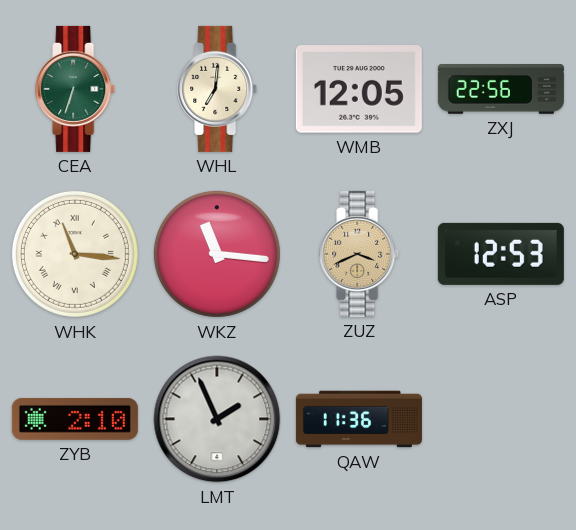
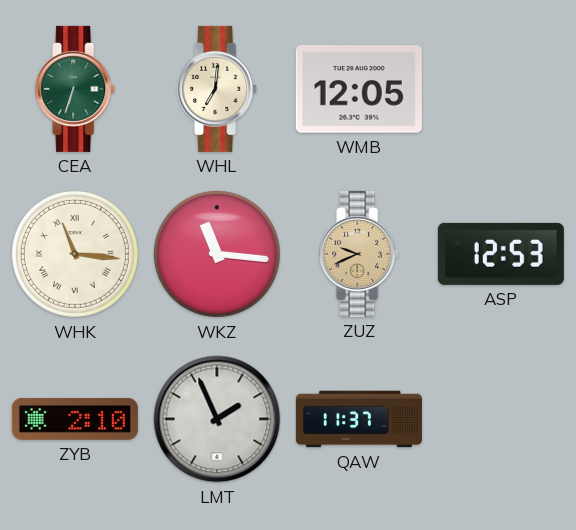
ZXJ: 22:56 -> none
ZUZ: 3:41 -> 9:41
QAW: 11:36 -> 11:37
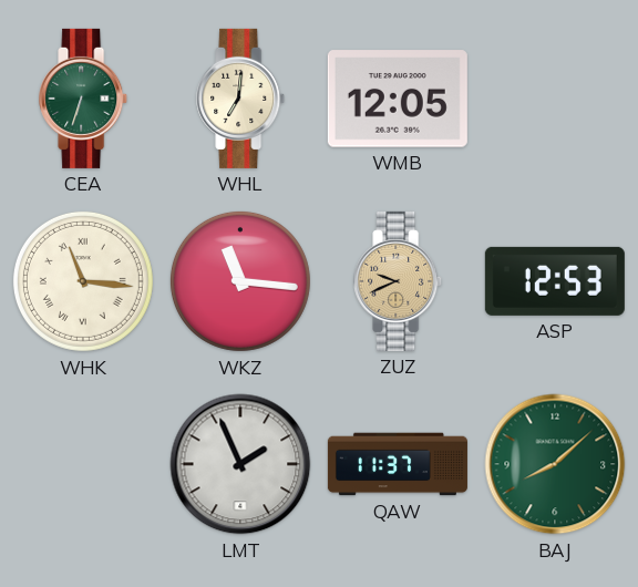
ZYB: 2:10 -> none
BAJ: none -> 8:08
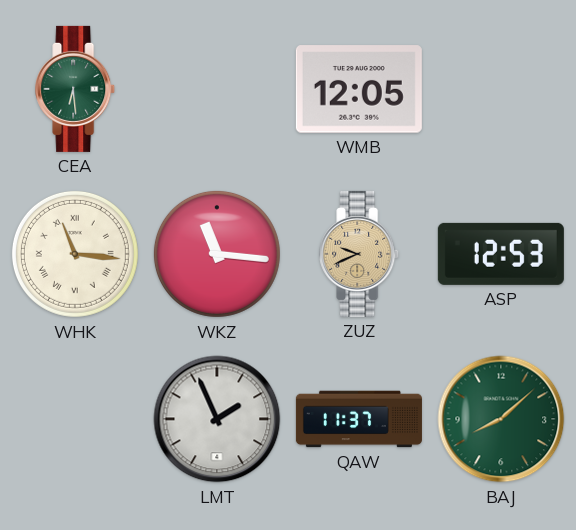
CEA: 6:33 -> 6:29
WHL: 7:01 -> none
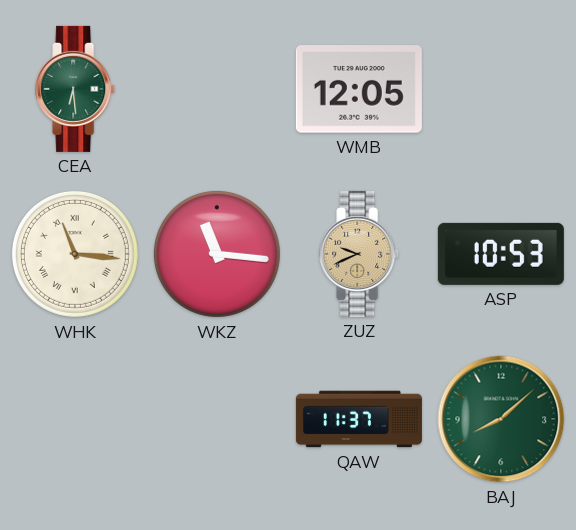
ASP: 12:53 -> 10:53
LMT: 1:56 -> none
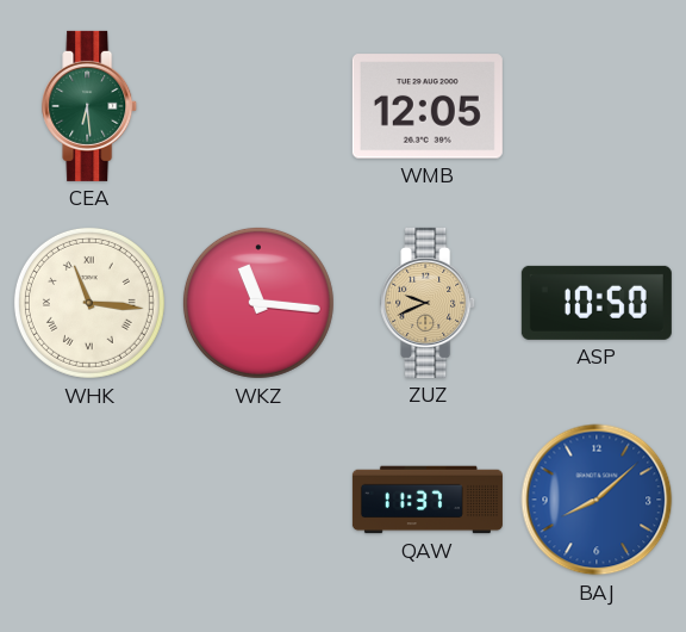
ASP: 10:53 -> 10:50
BAJ dial: green -> blue
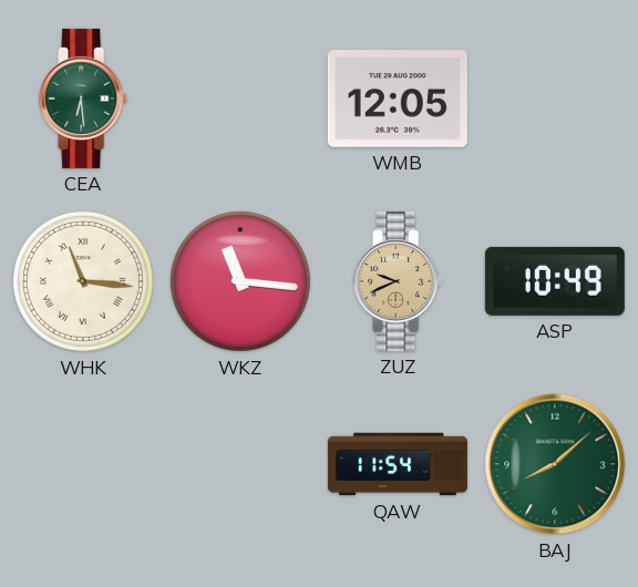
ASP: 10:50 -> 10:49
QAW: 11:37 -> 11:54
BAJ dial: blue -> green
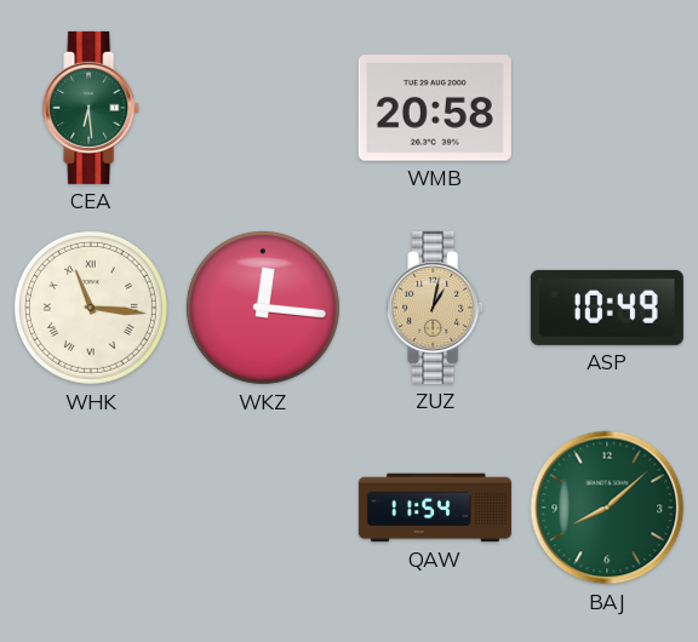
WMB: 12:05 -> 20:58
WKZ: 11:16 -> 12:16
ZUZ: 9:41 -> 1:02
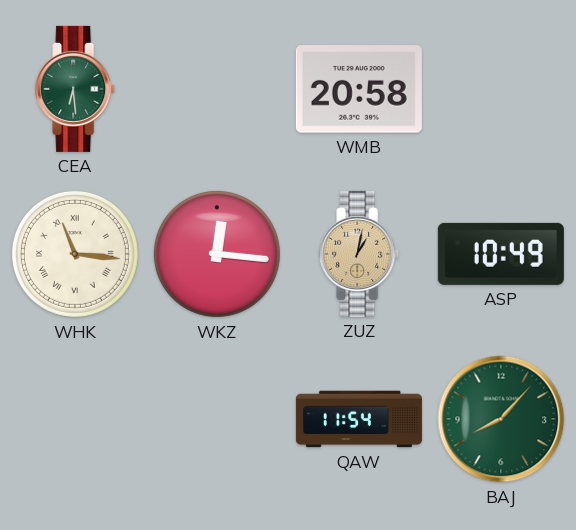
BAJ: 8:08 -> 8:07
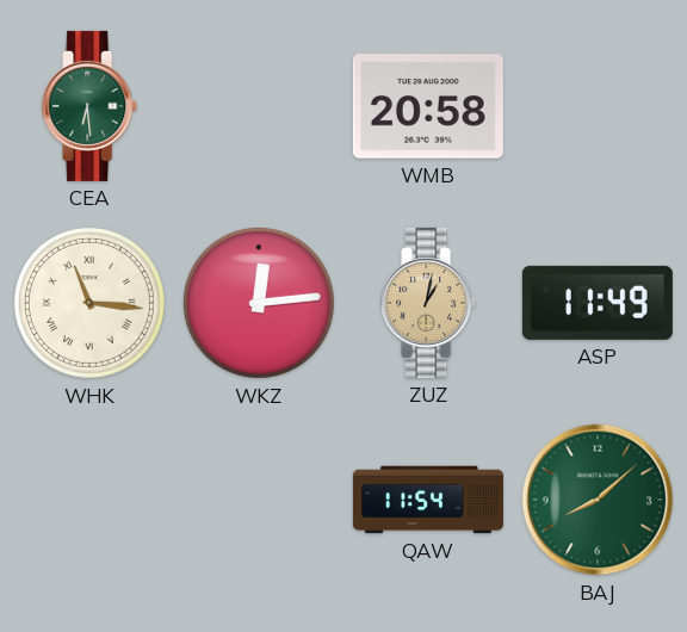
WKZ: 12:16 -> 12:14
ASP: 10:49 -> 11:49
BAJ: 8:07 -> 8:08
